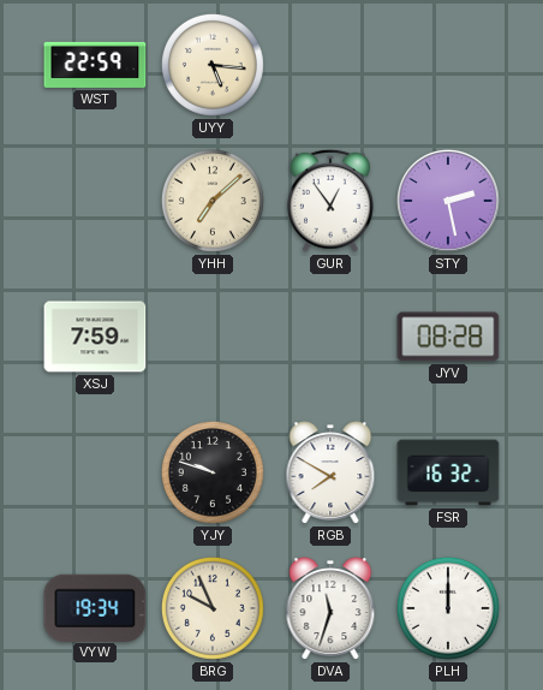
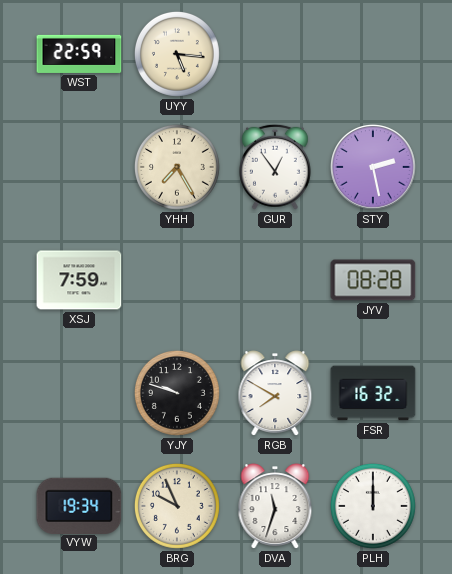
YHH: 7:08 -> 7:25
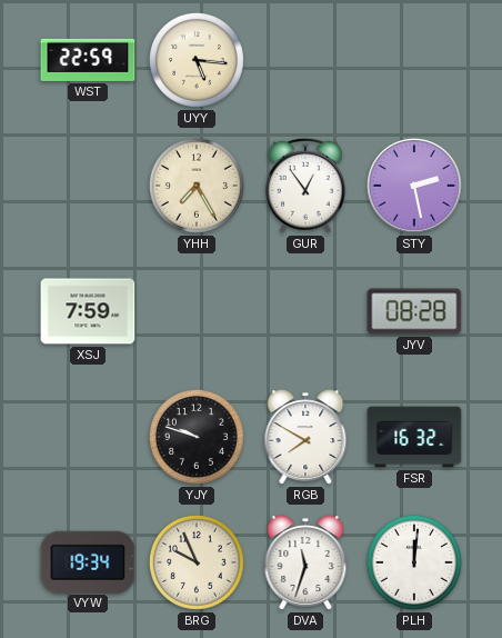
PLH: 12:00 -> 12:01
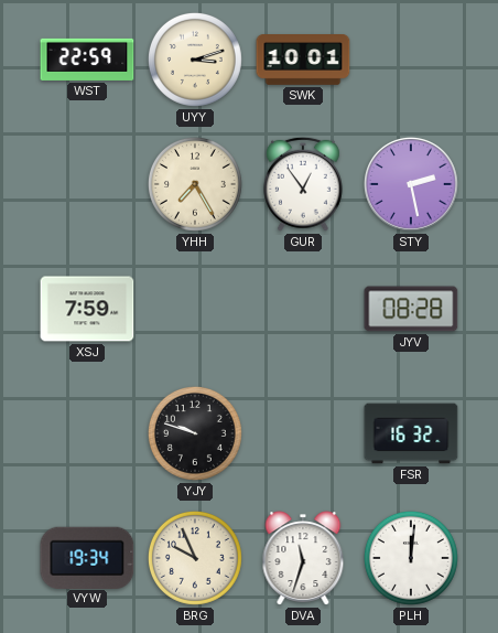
UYY: 5:16 -> 3:12
SWK: none -> 10:01
RGB: 7:50 -> none
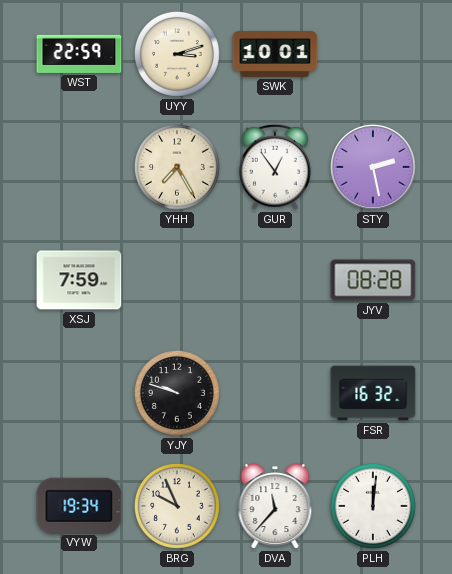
DVA: 11:33 -> 11:37
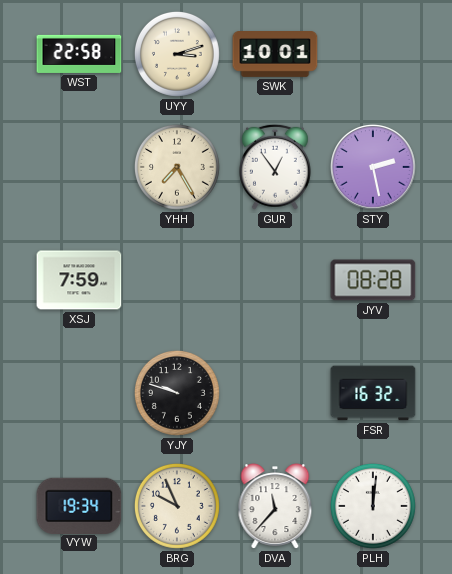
WST: 22:59 -> 22:58
